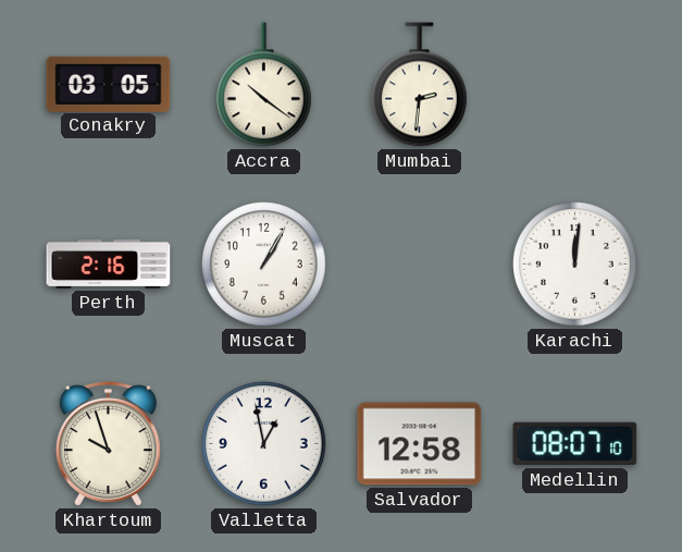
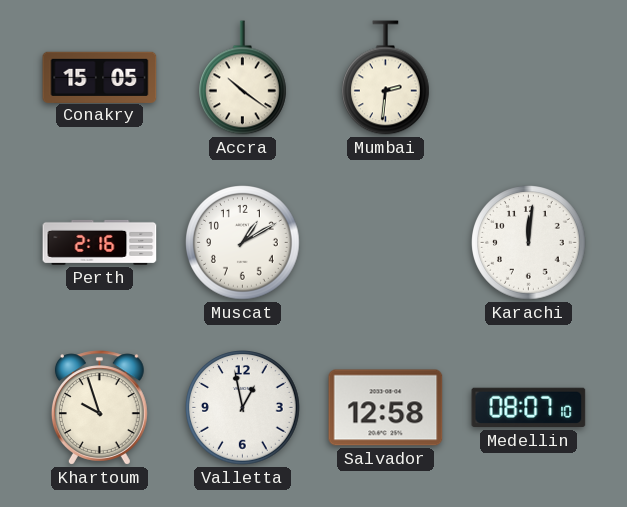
Conakry: 03:05 -> 15:05
Muscat: 1:05 -> 1:10
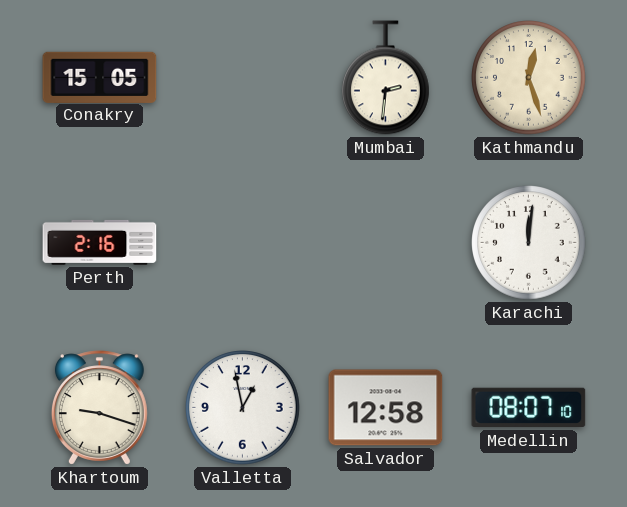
Accra: 10:21 -> none
Kathmandu: none -> 12:27
Muscat: 1:10 -> none
Khartoum: 9:57 -> 9:18
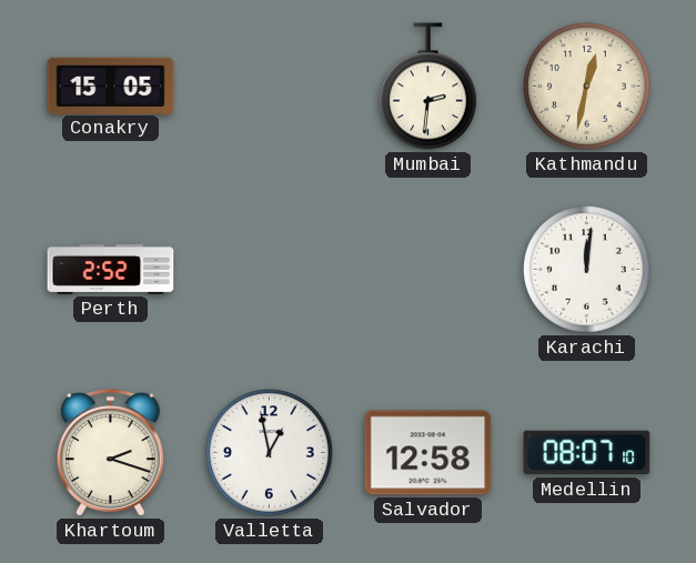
Kathmandu: 12:27 -> 12:32
Perth: 2:16 -> 2:52
Khartoum: 9:18 -> 2:18
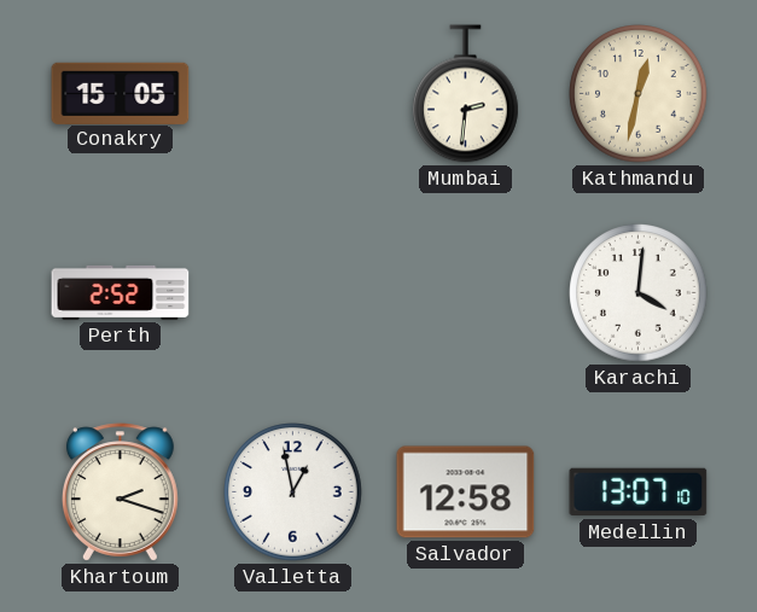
Karachi: 12:01 -> 4:01
Medellin: 08:07 -> 13:07
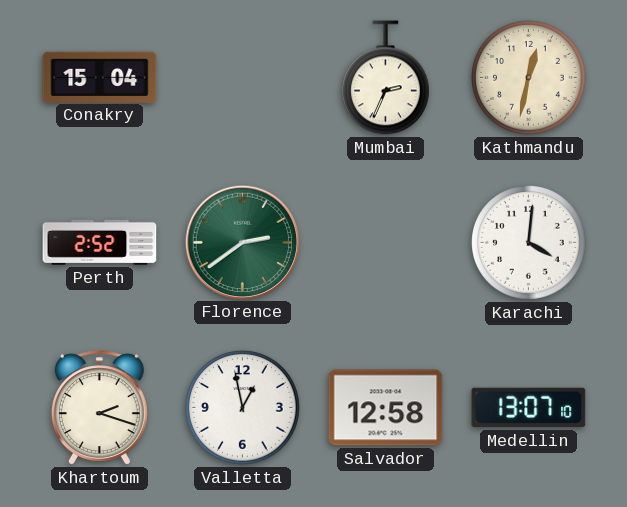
Conakry: 15:05 -> 15:04
Mumbai: 2:31 -> 2:34
Florence: none -> 2:39
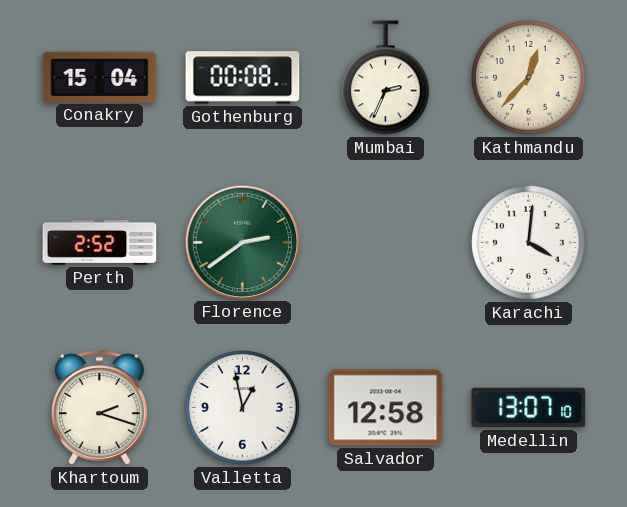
Gothenburg: none -> 00:08
Kathmandu: 12:32 -> 12:37
